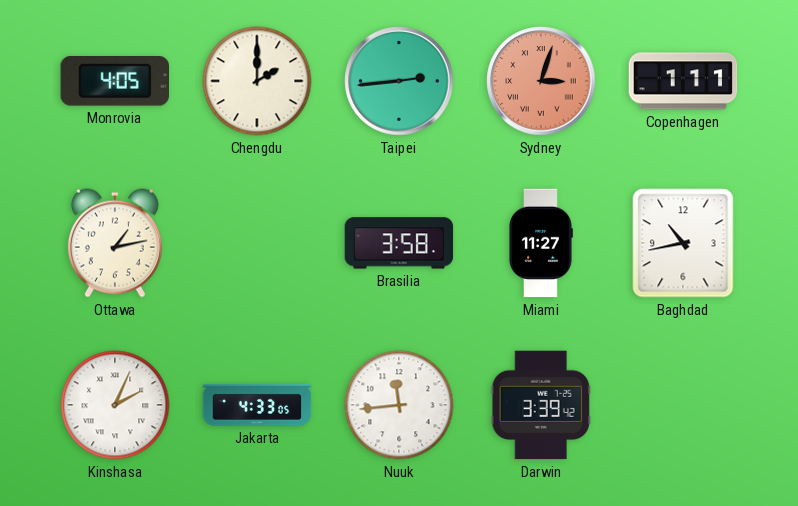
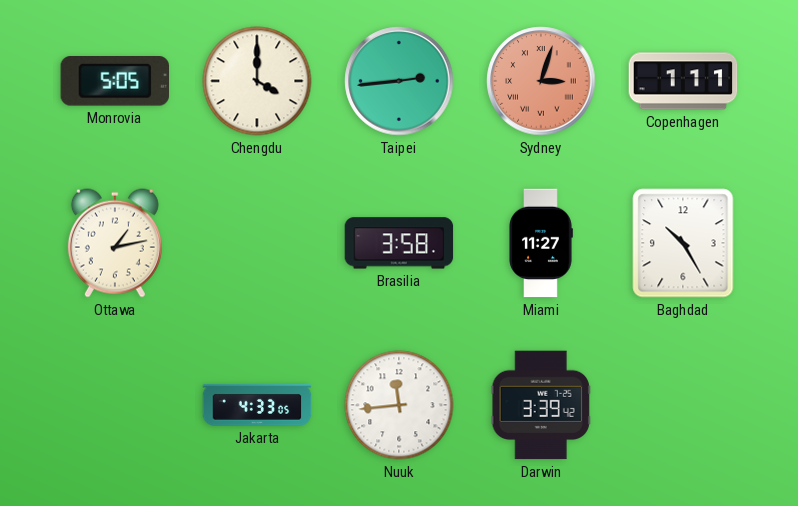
Monrovia: 4:05 -> 5:05
Chengdu: 2:00 -> 4:00
Baghdad: 10:43 -> 10:25
Kinshasa: 2:04 -> none
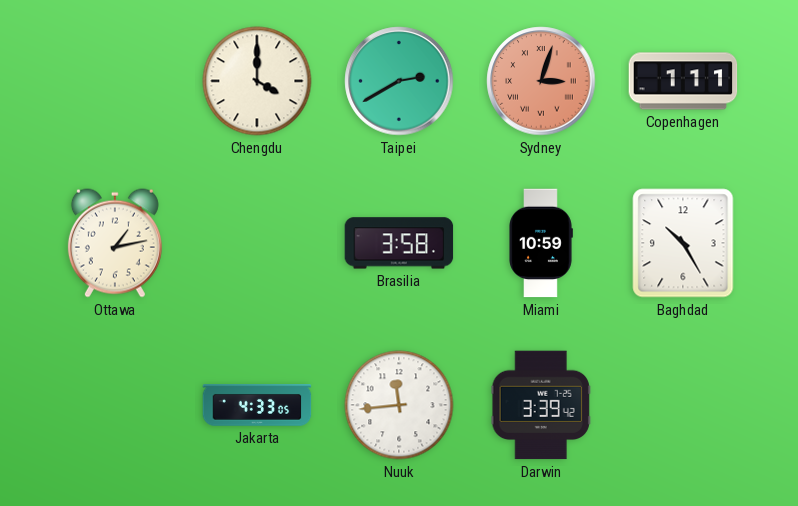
Monrovia: 5:05 -> none
Taipei: 2:44 -> 2:40
Miami: 11:27 -> 10:59
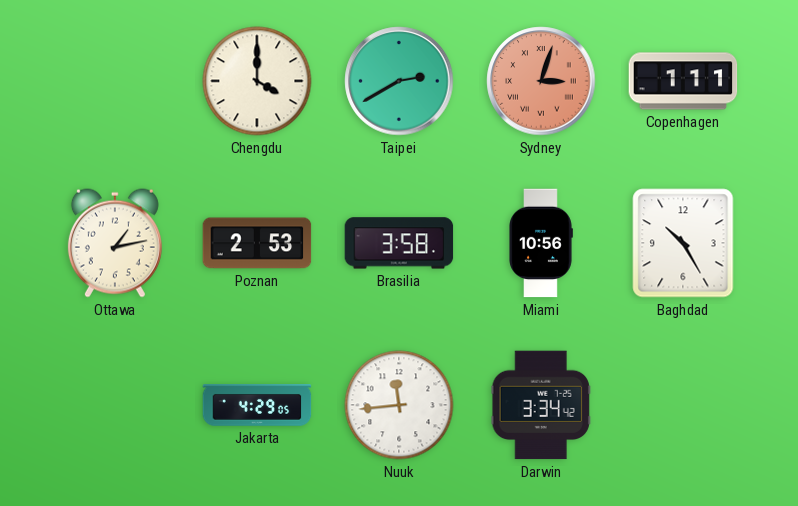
Poznan: none -> 2:53
Miami: 10:59 -> 10:56
Jakarta: 4:33 -> 4:29
Darwin: 3:39 -> 3:34
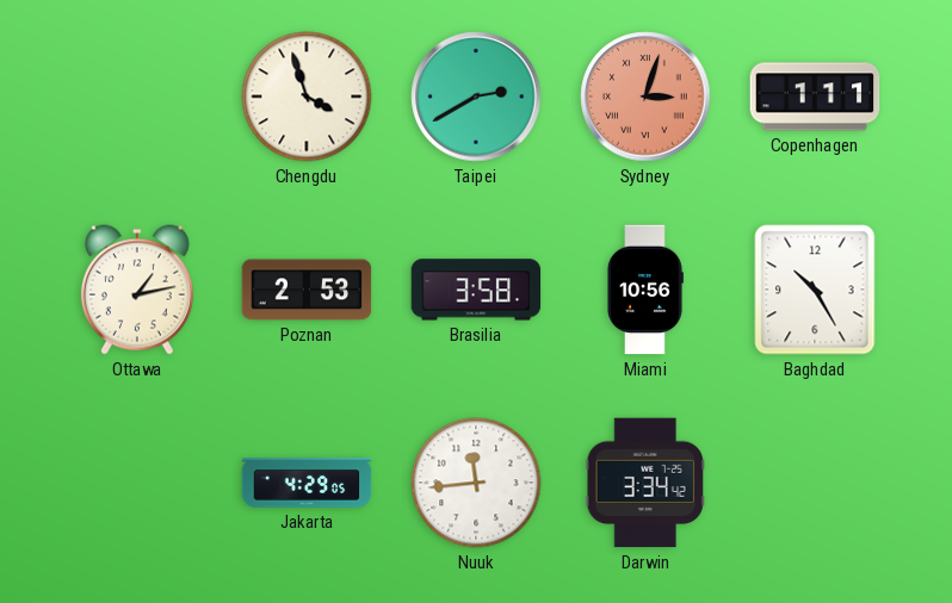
Chengdu: 4:00 -> 3:57
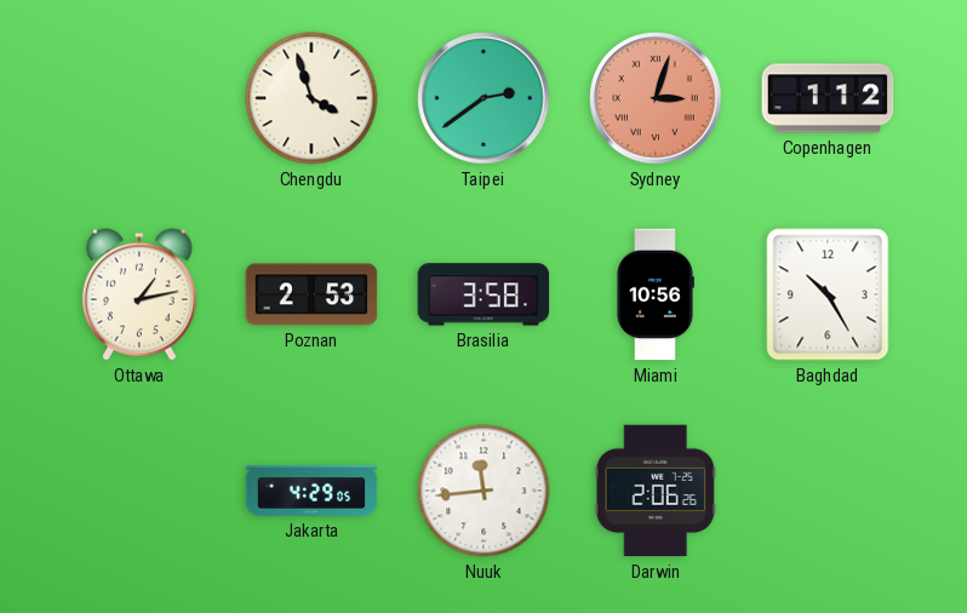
Taipei: 2:40 -> 2:39
Copenhagen: 1:11 -> 1:12
Darwin: 3:34 -> 2:06
